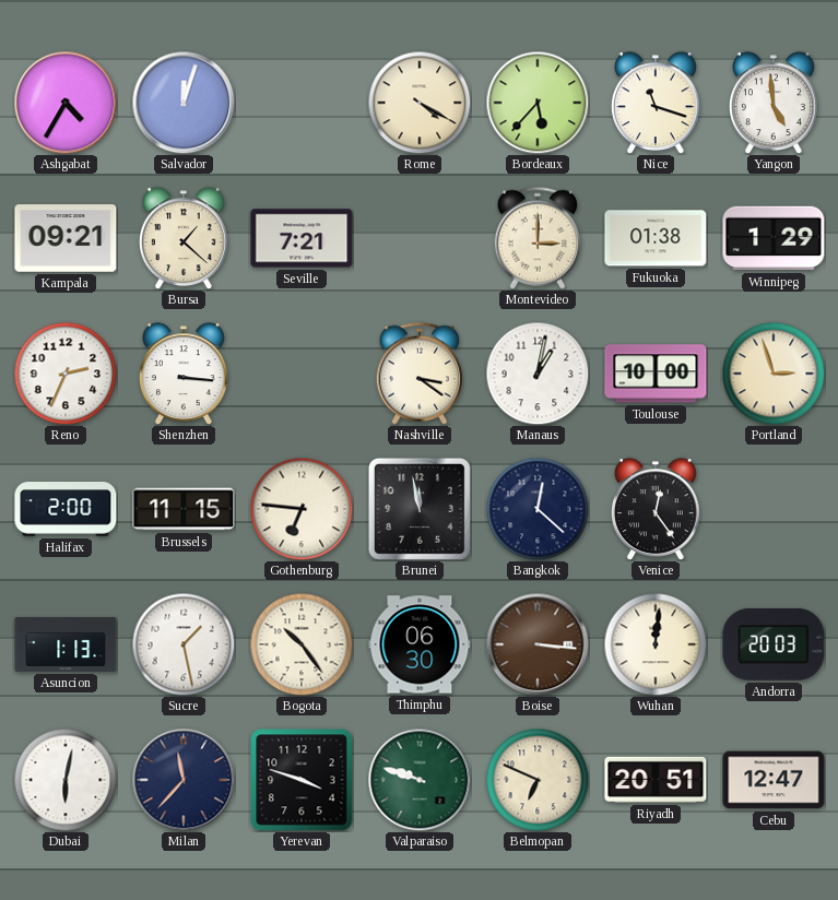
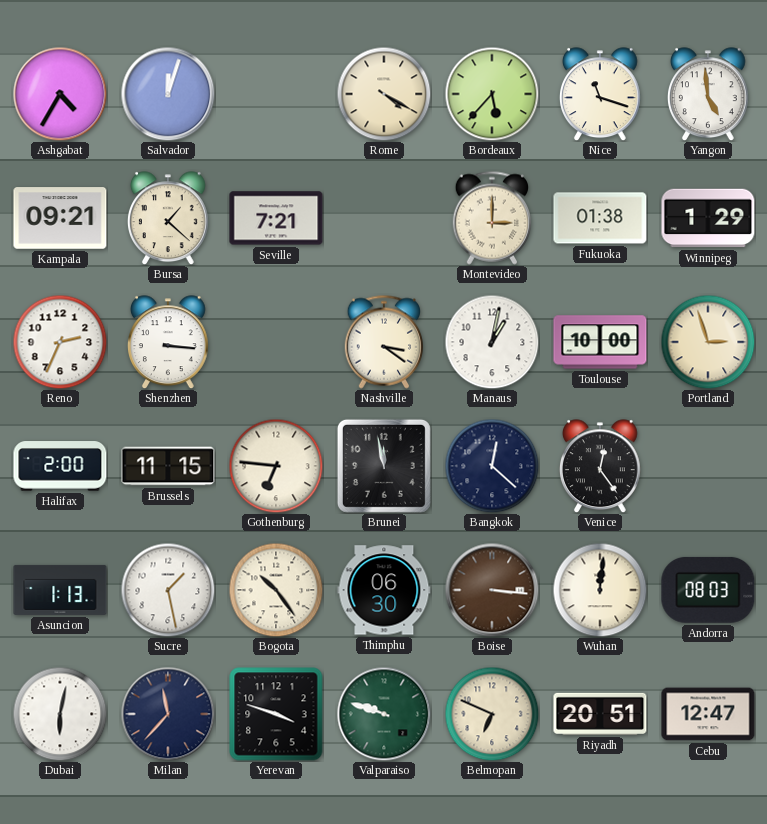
Andorra: 20:03 -> 08:03
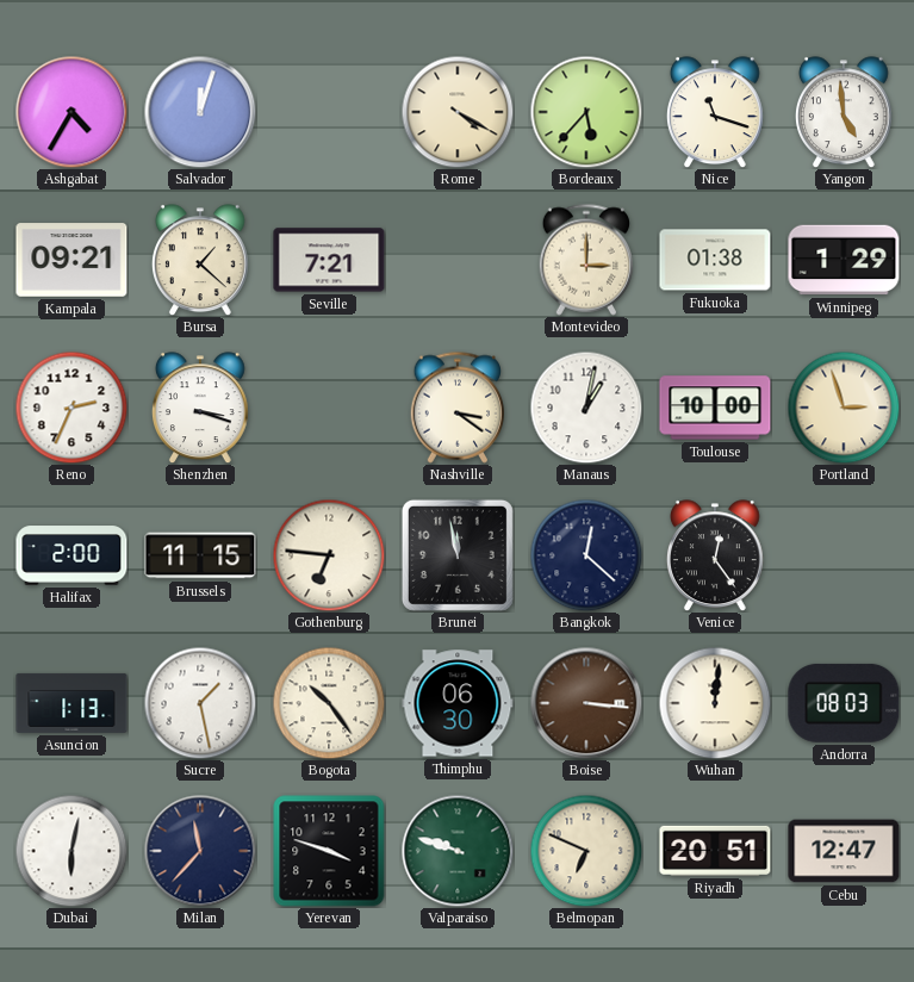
Shenzhen: 3:16 -> 3:18
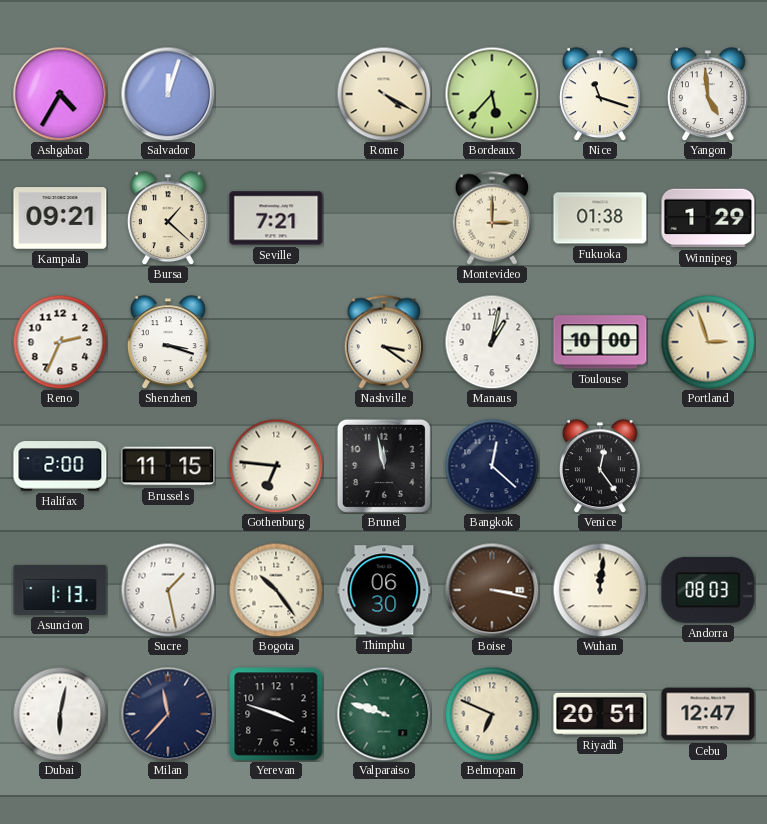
Boise: 3:16 -> 3:17
